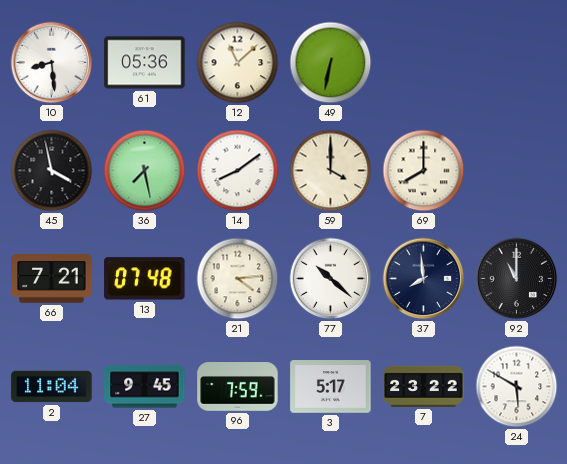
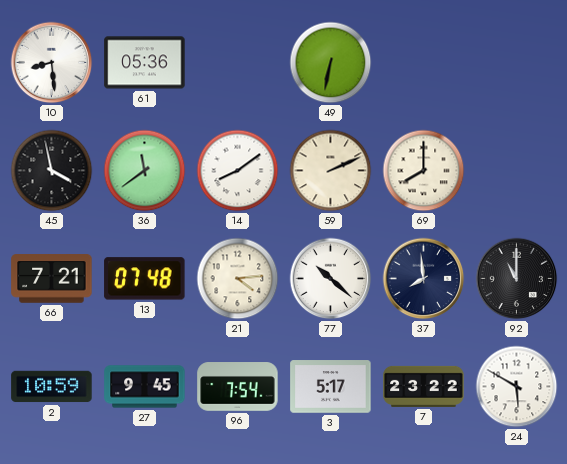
12: 11:08 -> none
36: 7:28 -> 11:39
59: 4:00 -> 2:11
2: 11:04 -> 10:59
96: 7:59 -> 7:54
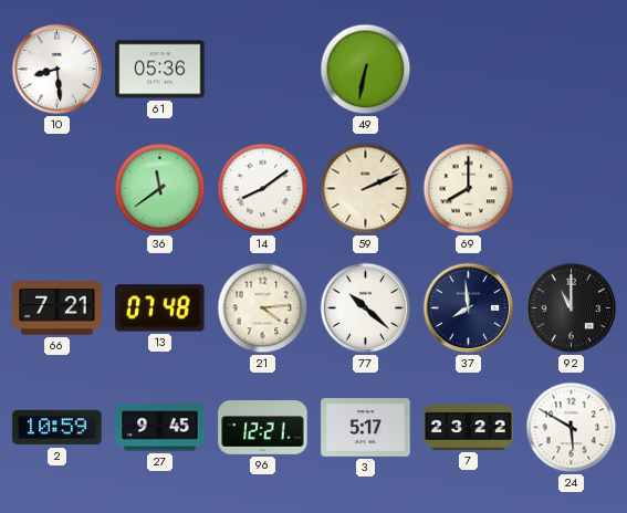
45: 3:58 -> none
96: 7:54 -> 12:21
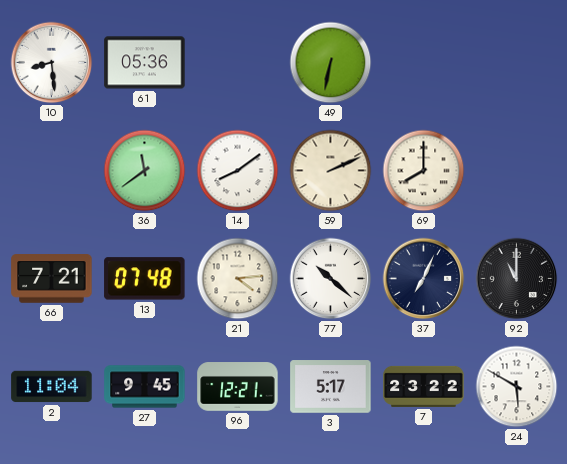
37: 7:59 -> 7:04
2: 10:59 -> 11:04
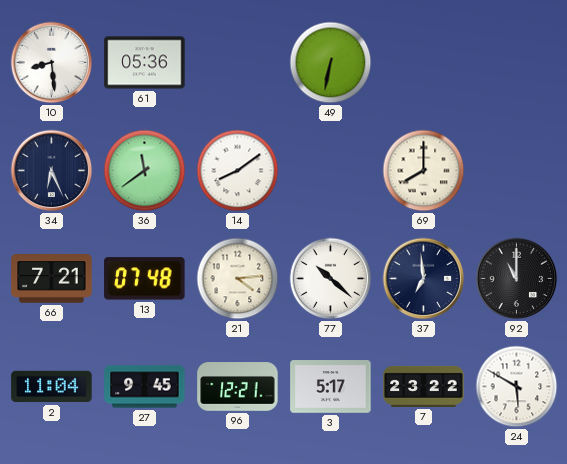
34: none -> 6:26
59: 2:11 -> none
37: 7:04 -> 6:59
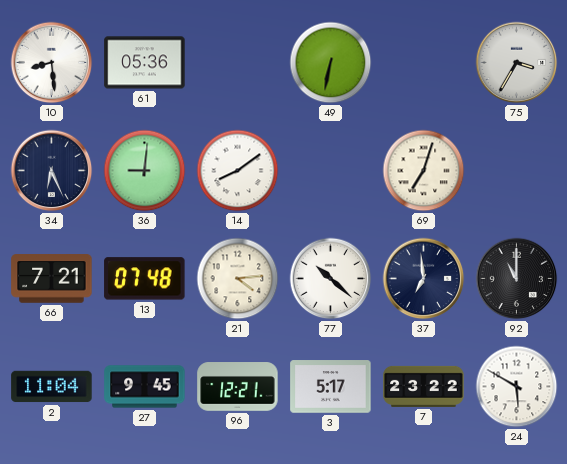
75: none -> 3:35
36: 11:39 -> 9:01
69: 8:00 -> 7:03
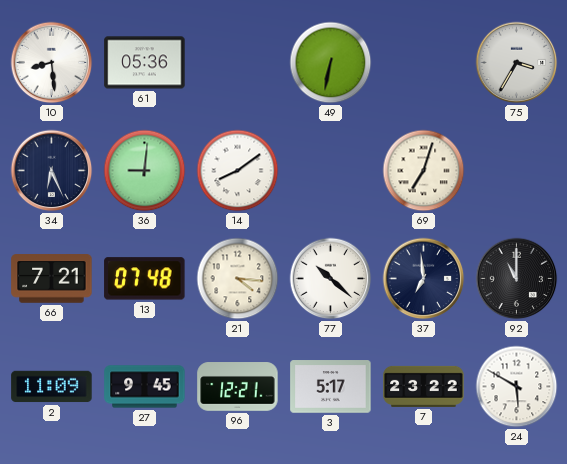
21: 4:14 -> 4:16
2: 11:04 -> 11:09
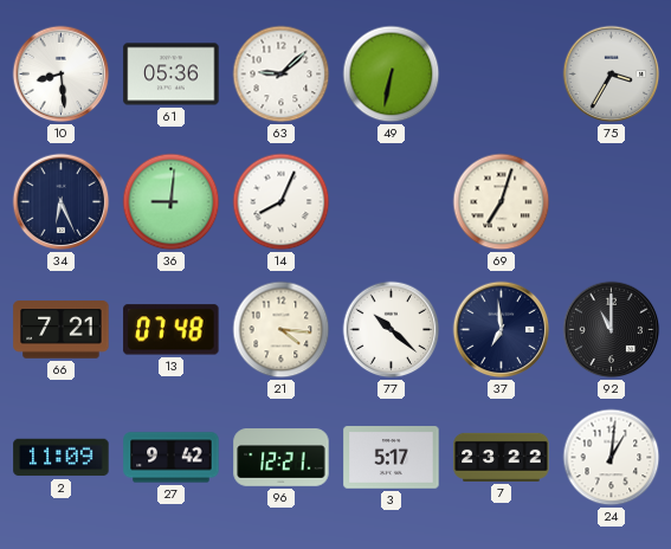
63: none -> 9:08
14: 8:09 -> 8:04
27: 9:45 -> 9:42
24: 5:50 -> 1:01
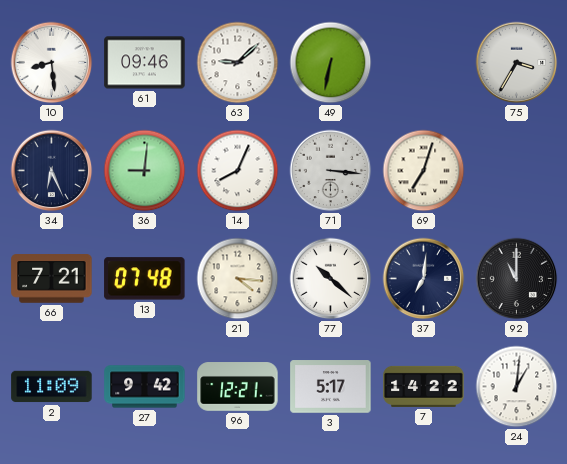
61: 05:36 -> 09:46
71: none -> 3:16
37: 6:59 -> 7:01
7: 23:22 -> 14:22
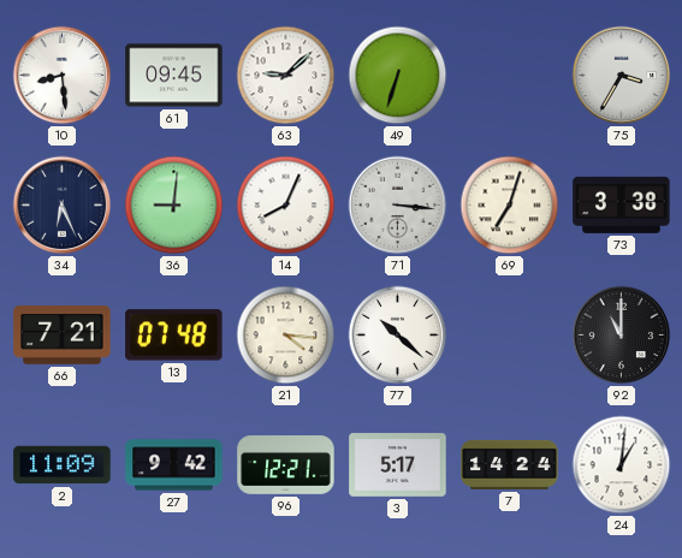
61: 09:46 -> 09:45
49: 6:32 -> 6:33
73: none -> 3:38
37: 7:01 -> none
7: 14:22 -> 14:24
